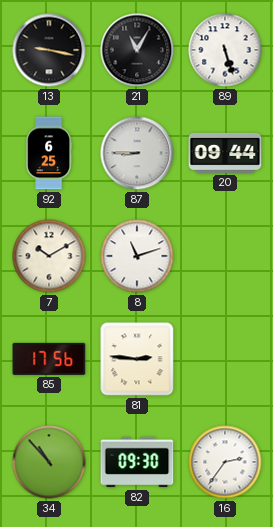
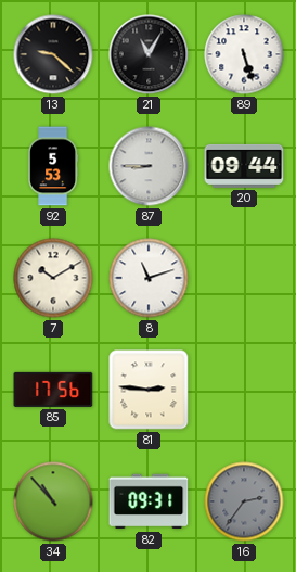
13: 9:17 -> 9:22
92: 6:25 -> 5:53
82: 09:30 -> 09:31
16 dial: white -> grey
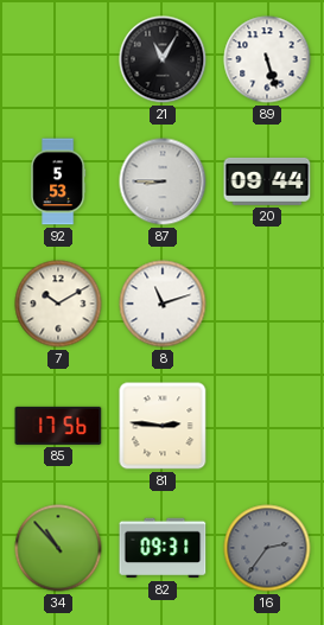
13: 9:22 -> none
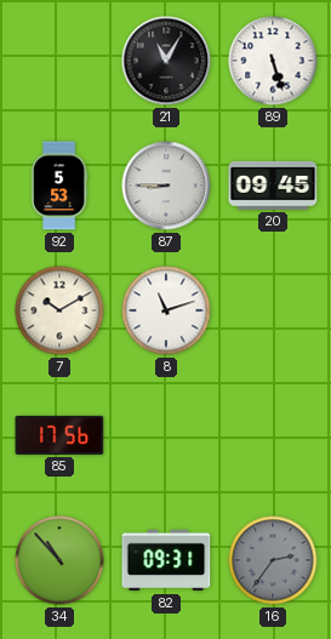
20: 09:44 -> 09:45
81: 2:46 -> none
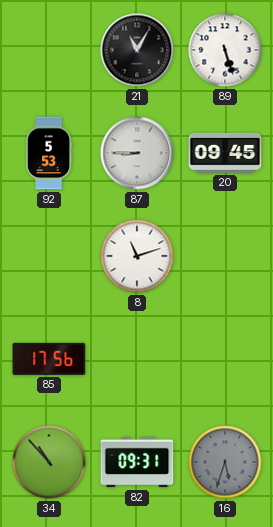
7: 10:10 -> none
16: 2:36 -> 5:33
